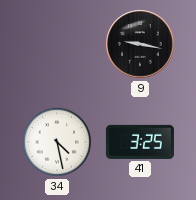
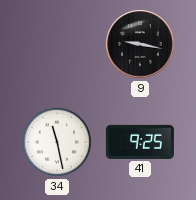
34: 4:28 -> 11:28
41: 3:25 -> 9:25
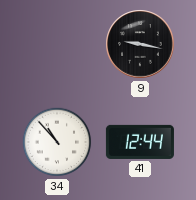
34: 11:28 -> 10:53
41: 9:25 -> 12:44
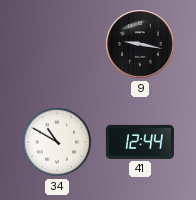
34: 10:53 -> 10:50
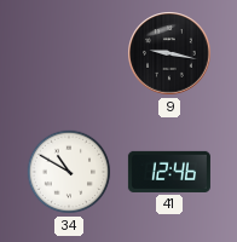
41: 12:44 -> 12:46
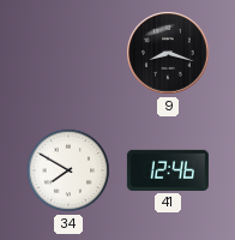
9: 9:17 -> 8:18
34: 10:50 -> 7:50
